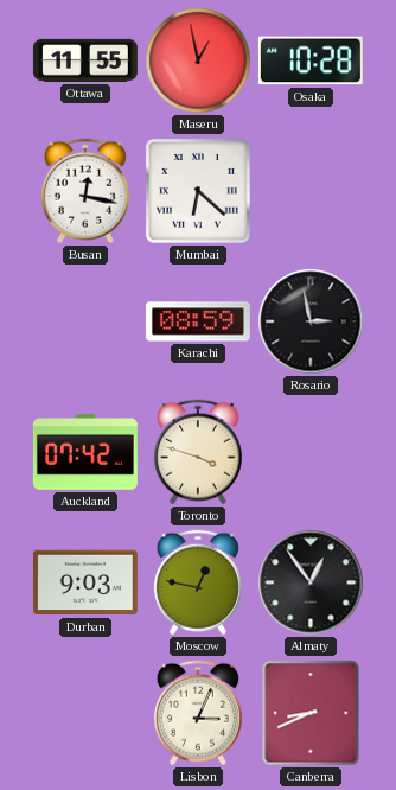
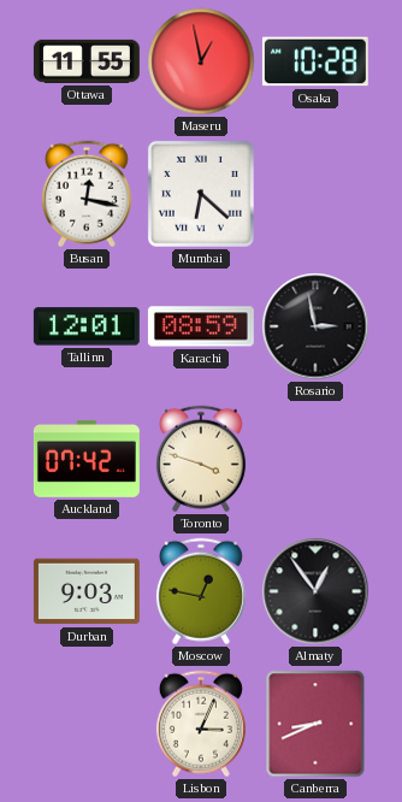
Tallinn: none -> 12:01
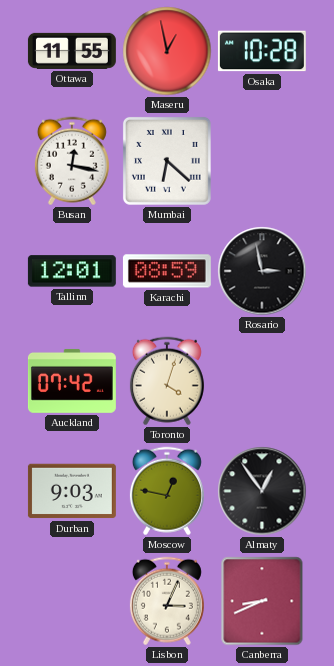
Toronto: 3:48 -> 4:03
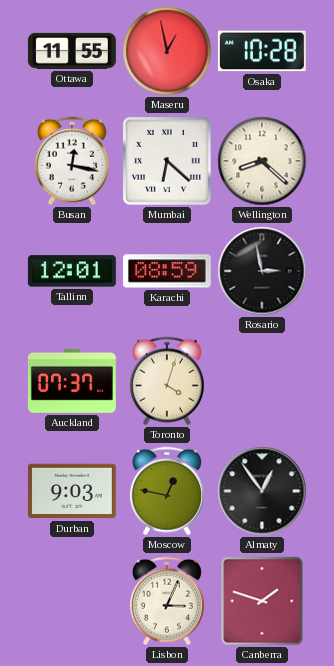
Wellington: none -> 8:22
Auckland: 07:42 -> 07:37
Canberra: 8:41 -> 1:48
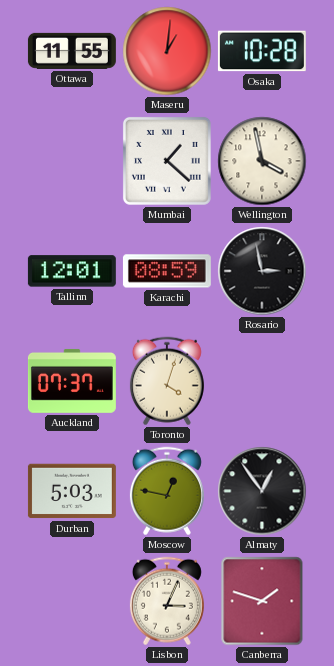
Maseru: 12:58 -> 1:01
Busan: 12:17 -> none
Mumbai: 6:22 -> 1:22
Wellington: 8:22 -> 3:58
Durban: 9:03 -> 5:03
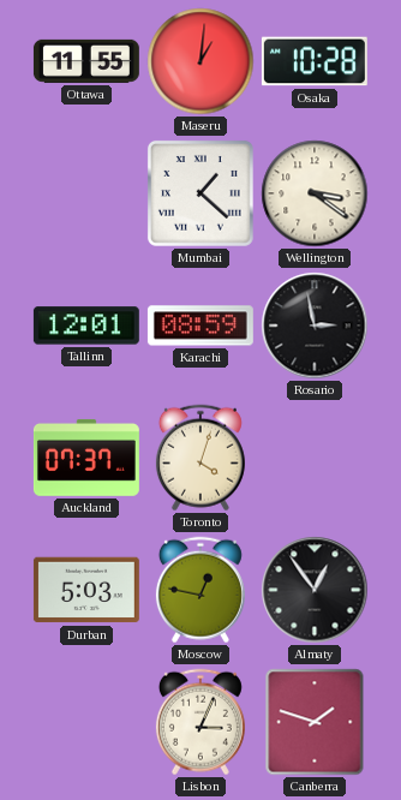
Wellington: 3:58 -> 3:21
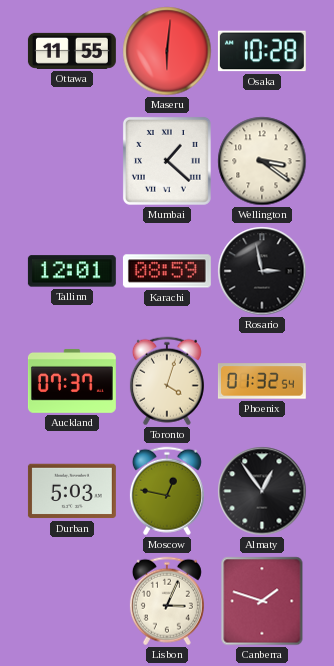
Maseru: 1:01 -> 6:01
Phoenix: none -> 01:32
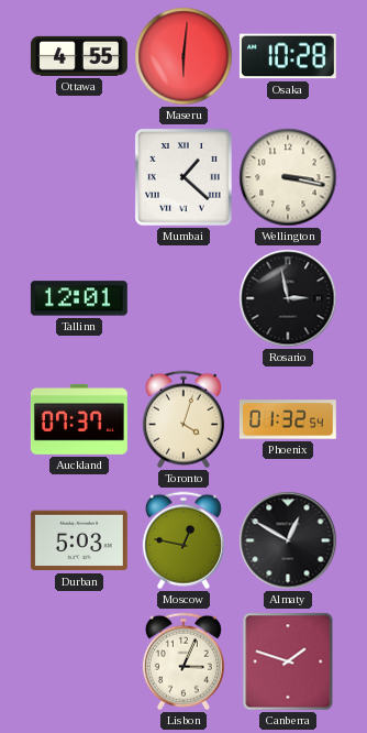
Ottawa: 11:55 -> 4:55
Wellington: 3:21 -> 3:17
Karachi: 08:59 -> none
Almaty: 12:54 -> 12:50
